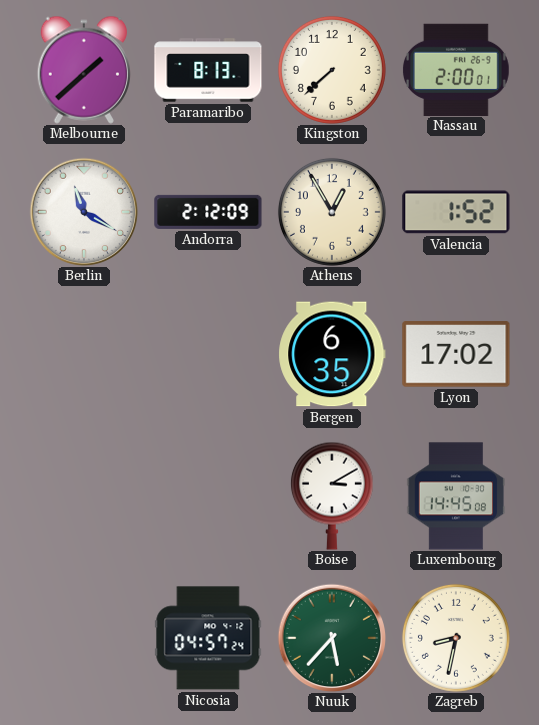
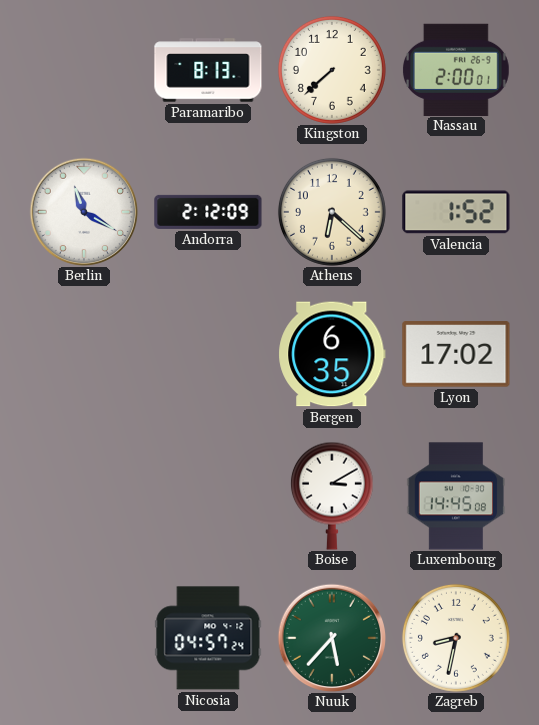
Melbourne: 1:38 -> none
Athens: 12:55 -> 6:22
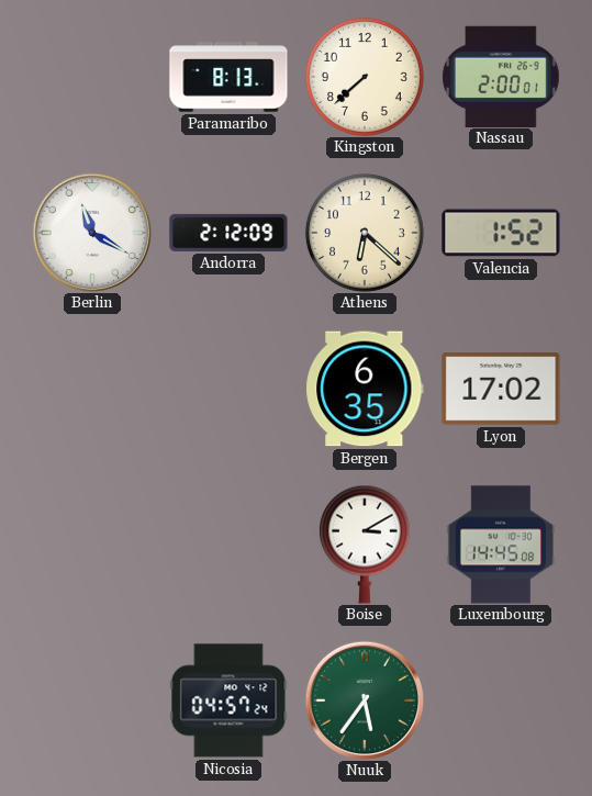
Nuuk: 5:37 -> 5:36
Zagreb: 8:32 -> none
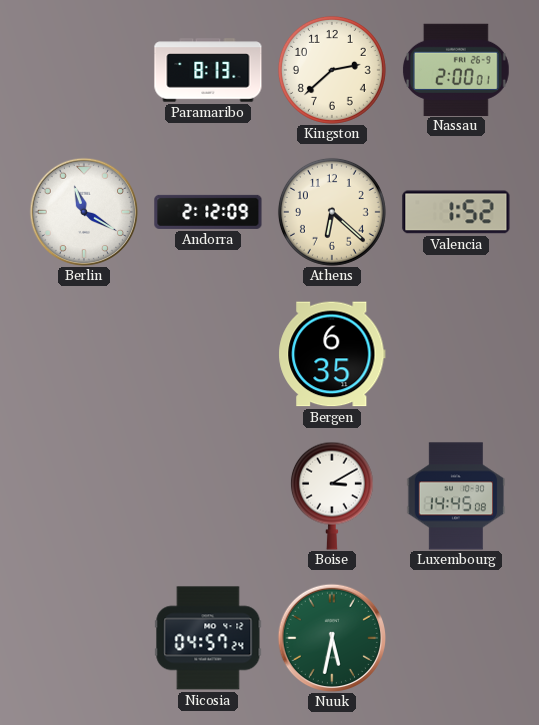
Kingston: 7:38 -> 2:38
Lyon: 17:02 -> none
Nuuk: 5:36 -> 5:32
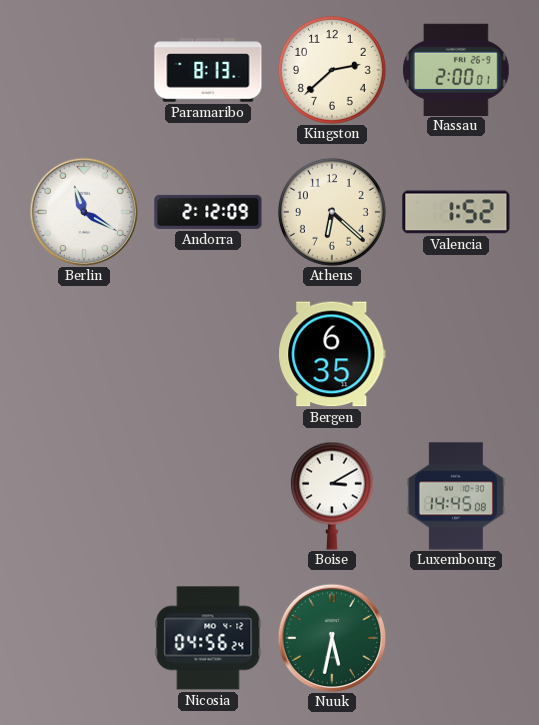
Nicosia: 04:57 -> 04:56
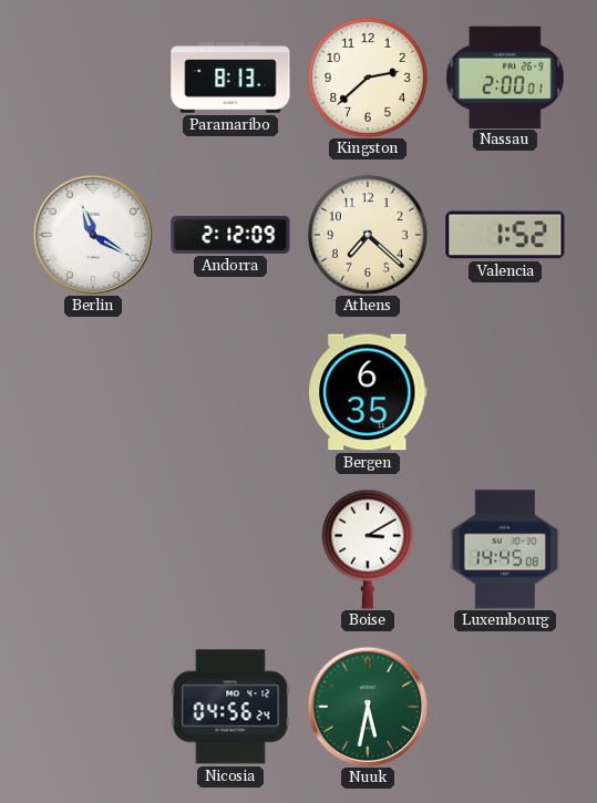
Athens: 6:22 -> 7:22
